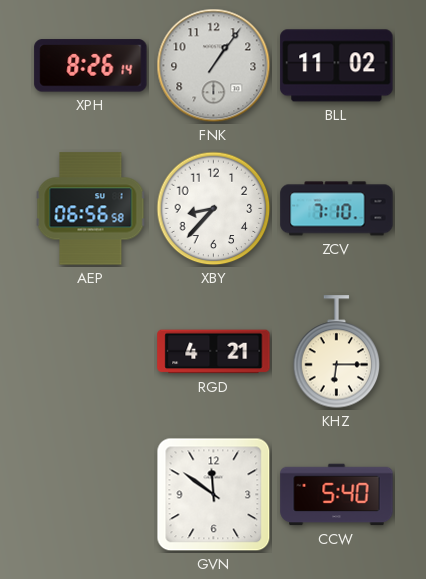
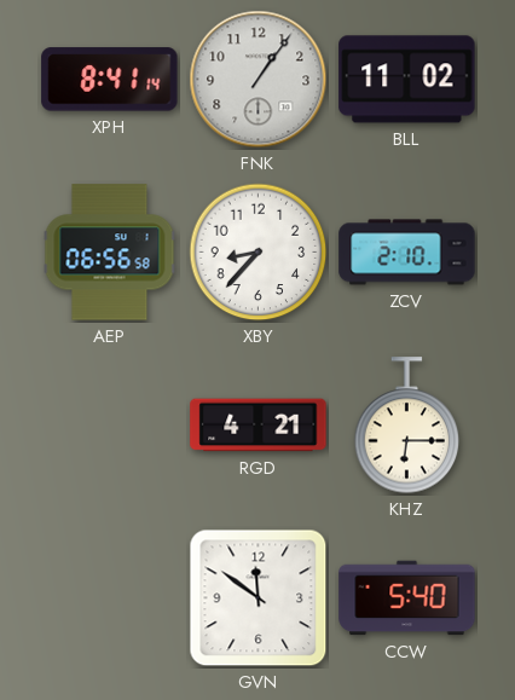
XPH: 8:26 -> 8:41
ZCV: 7:10 -> 2:10
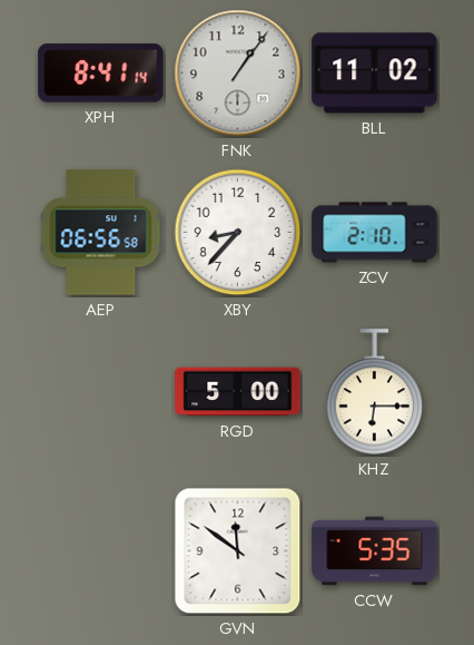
RGD: 4:21 -> 5:00
CCW: 5:40 -> 5:35
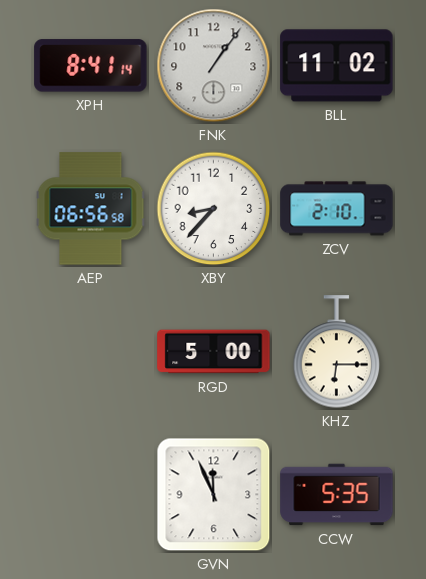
GVN: 11:51 -> 11:56
